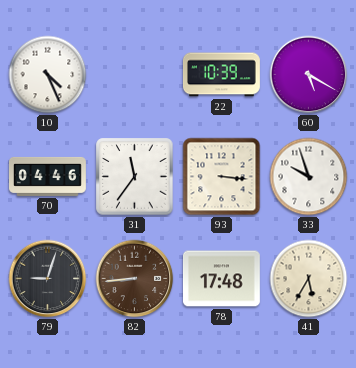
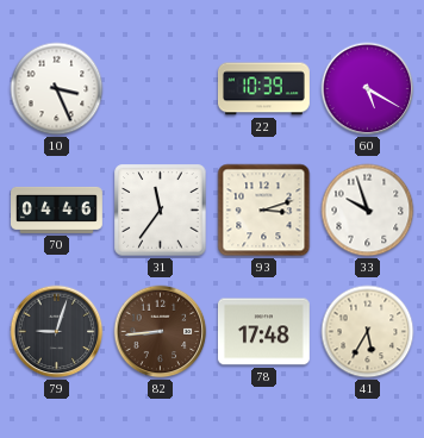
10: 4:26 -> 3:26
93: 3:16 -> 3:12
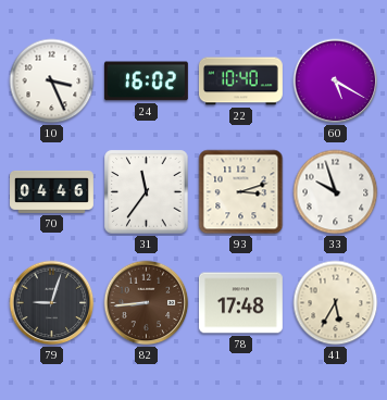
24: none -> 16:02
22: 10:39 -> 10:40
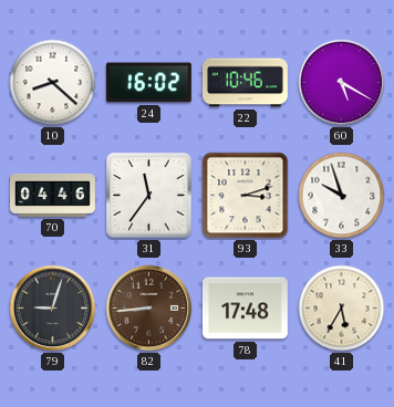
10: 3:26 -> 8:22
22: 10:40 -> 10:46
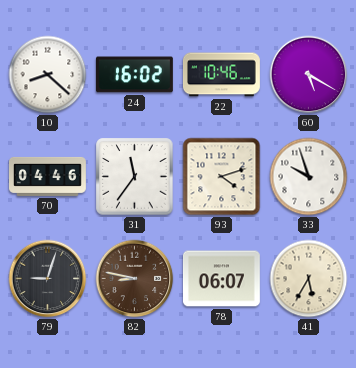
93: 3:12 -> 4:12
82: 8:44 -> 8:47
78: 17:48 -> 06:07
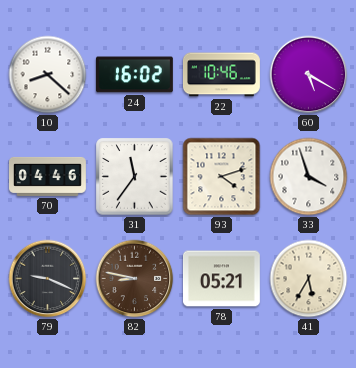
33: 9:57 -> 3:57
79: 9:03 -> 9:19
78: 06:07 -> 05:21
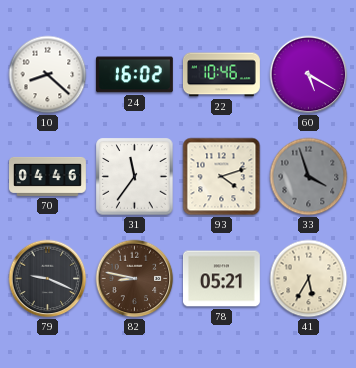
33 dial: white -> grey
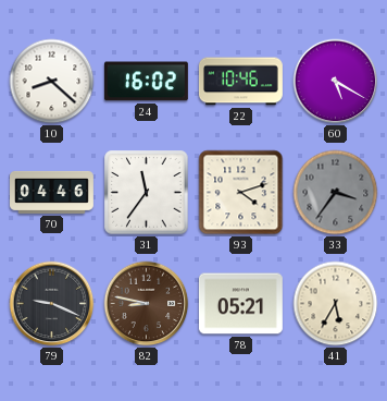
33: 3:57 -> 3:36
